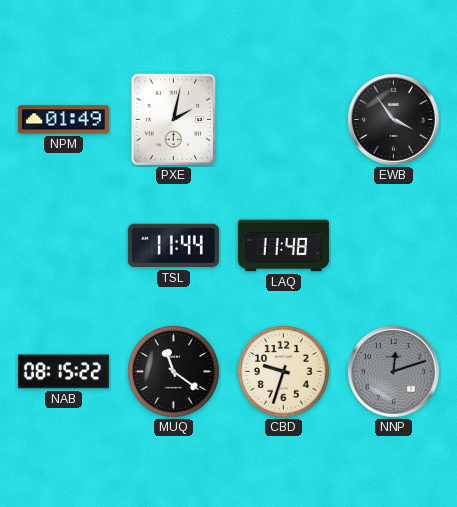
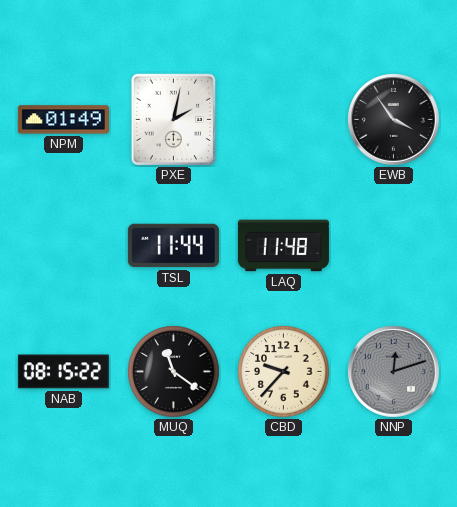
CBD: 9:33 -> 9:37
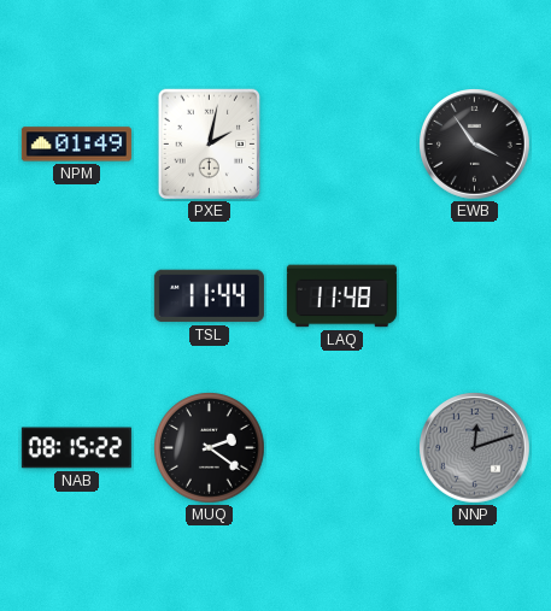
MUQ: 11:21 -> 2:21
CBD: 9:37 -> none
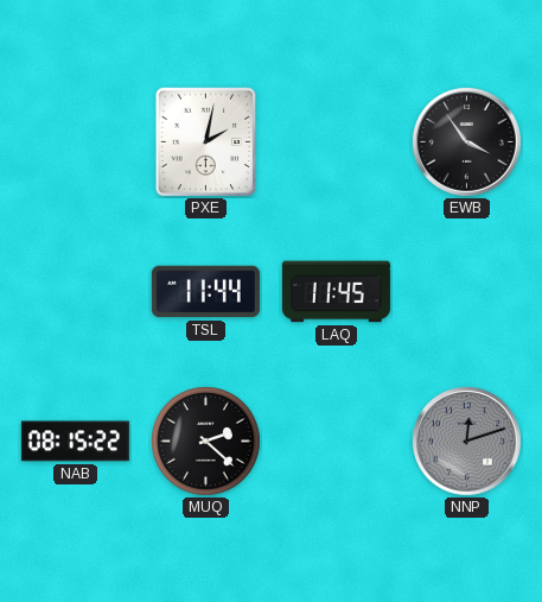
NPM: 01:49 -> none
LAQ: 11:48 -> 11:45
MUQ: 2:21 -> 2:22
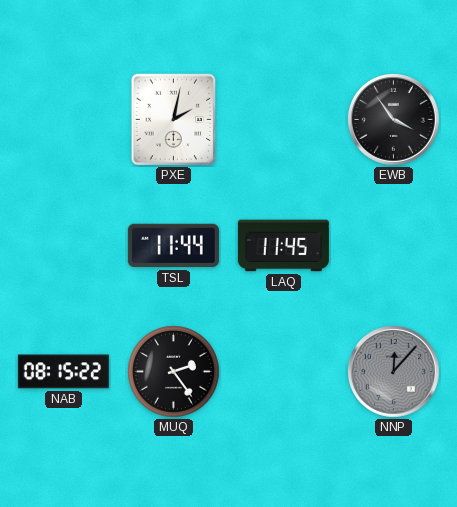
MUQ: 2:22 -> 2:24
NNP: 12:12 -> 12:07
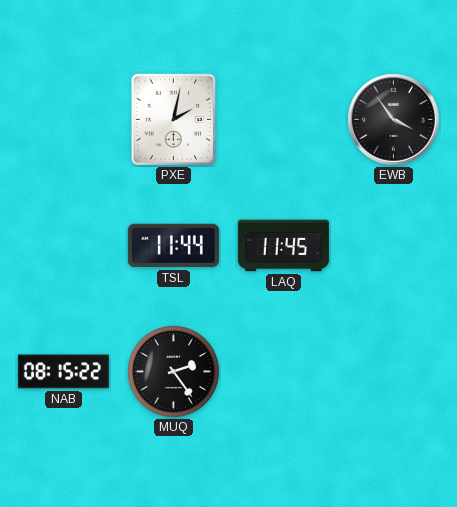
NNP: 12:07 -> none
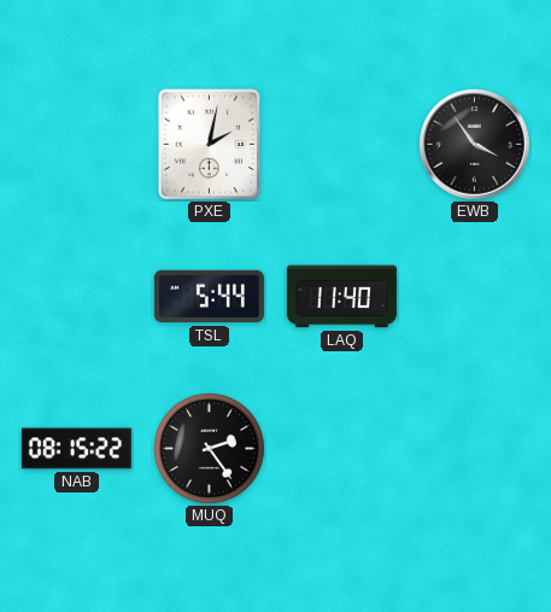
TSL: 11:44 -> 5:44
LAQ: 11:45 -> 11:40
